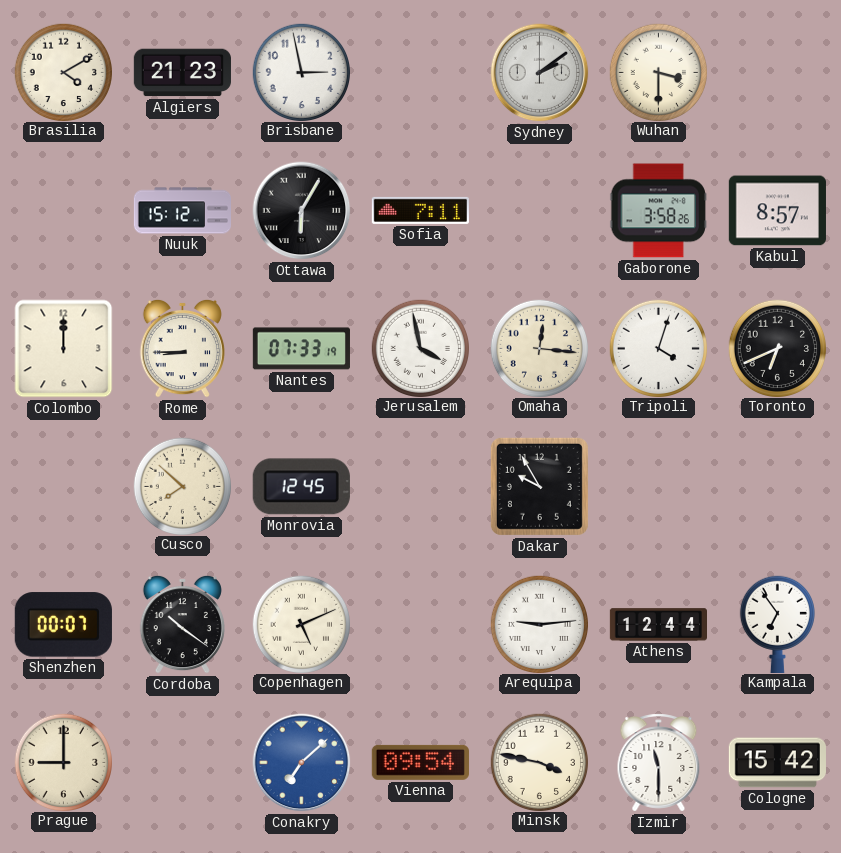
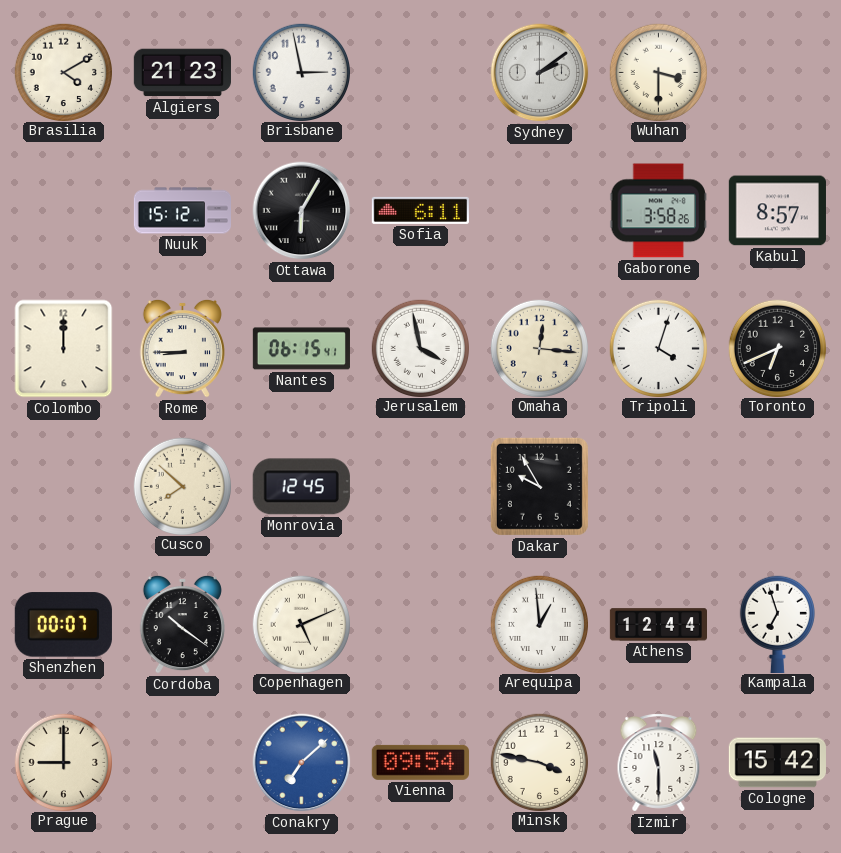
Sofia: 7:11 -> 6:11
Nantes: 07:33 -> 06:15
Arequipa: 9:14 -> 12:59
Kampala: 6:54 -> 6:57
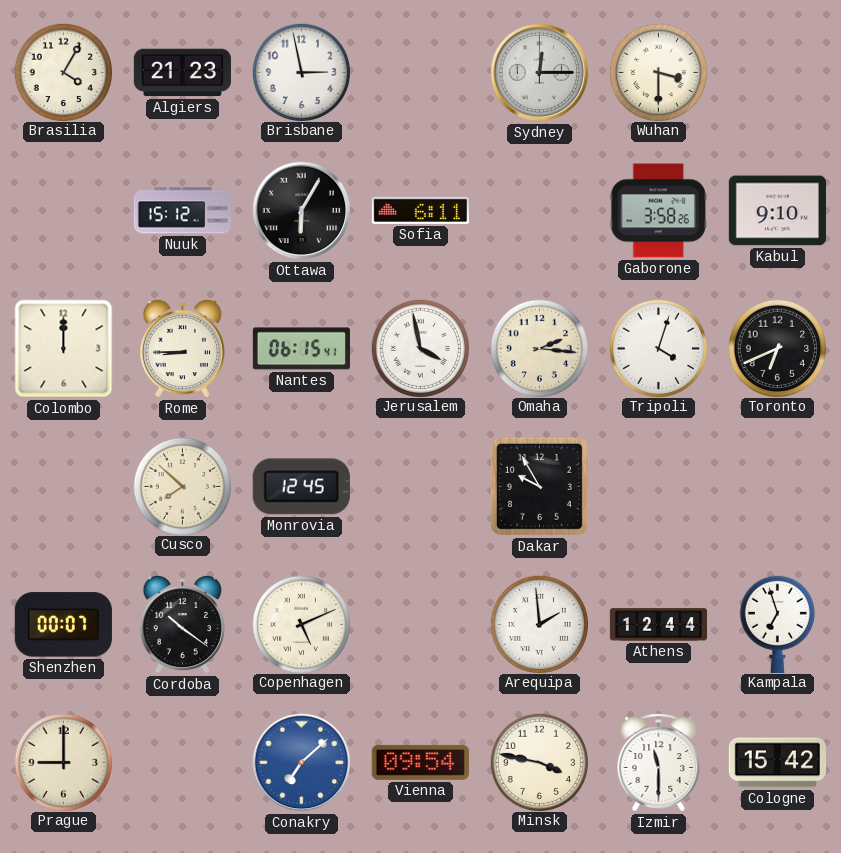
Brasilia: 4:10 -> 4:05
Sydney: 2:09 -> 12:15
Kabul: 8:57 -> 9:10
Omaha: 12:16 -> 2:16
Arequipa: 12:59 -> 1:59
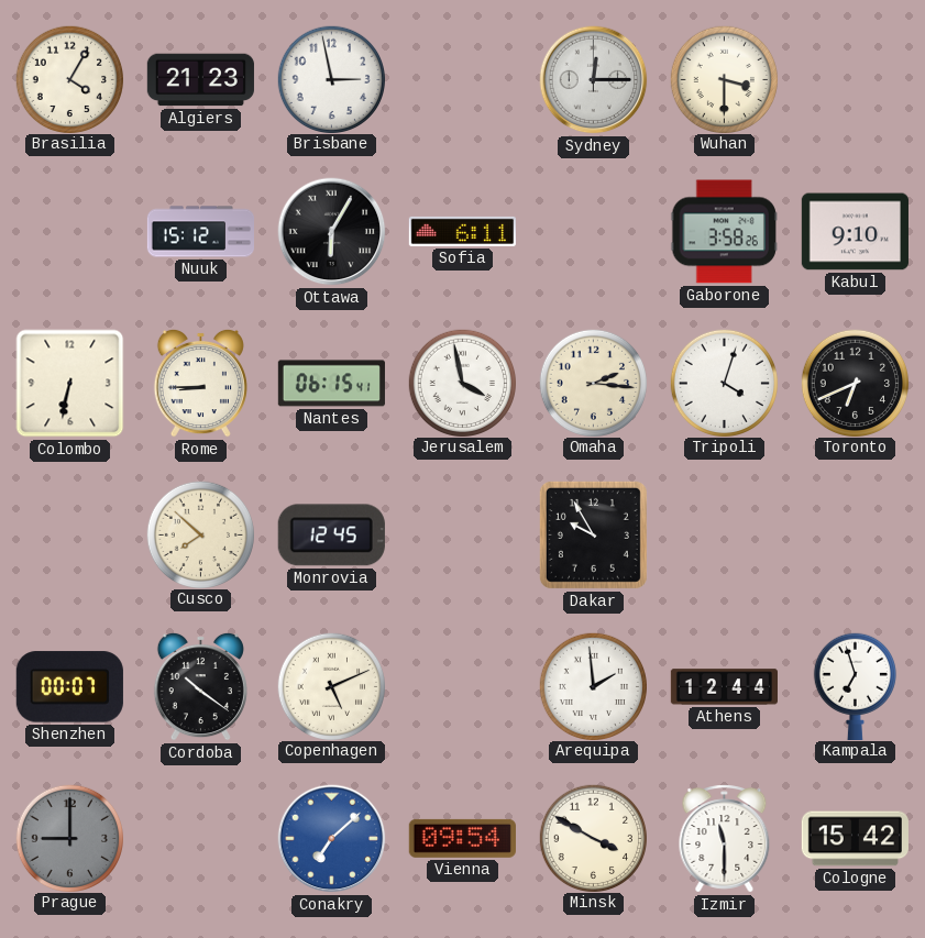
Colombo: 12:00 -> 6:32
Prague dial: cream -> grey
Minsk: 3:47 -> 3:50
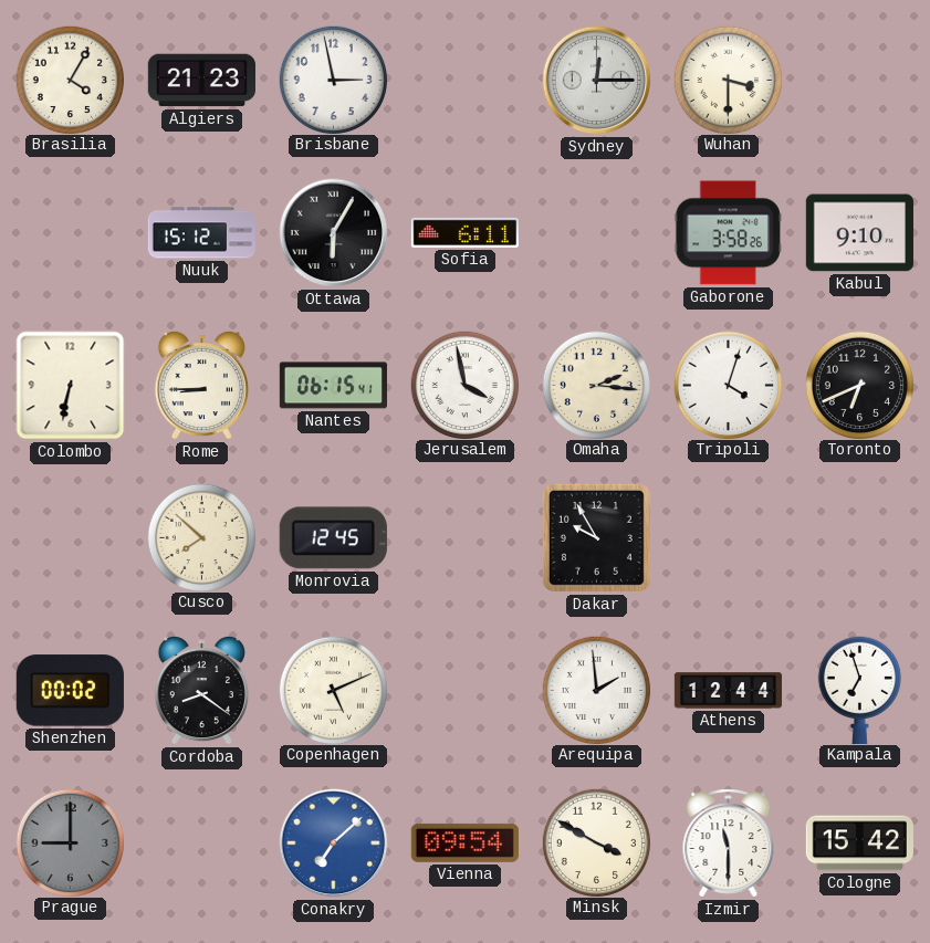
Shenzhen: 00:07 -> 00:02
Cordoba: 10:21 -> 8:21
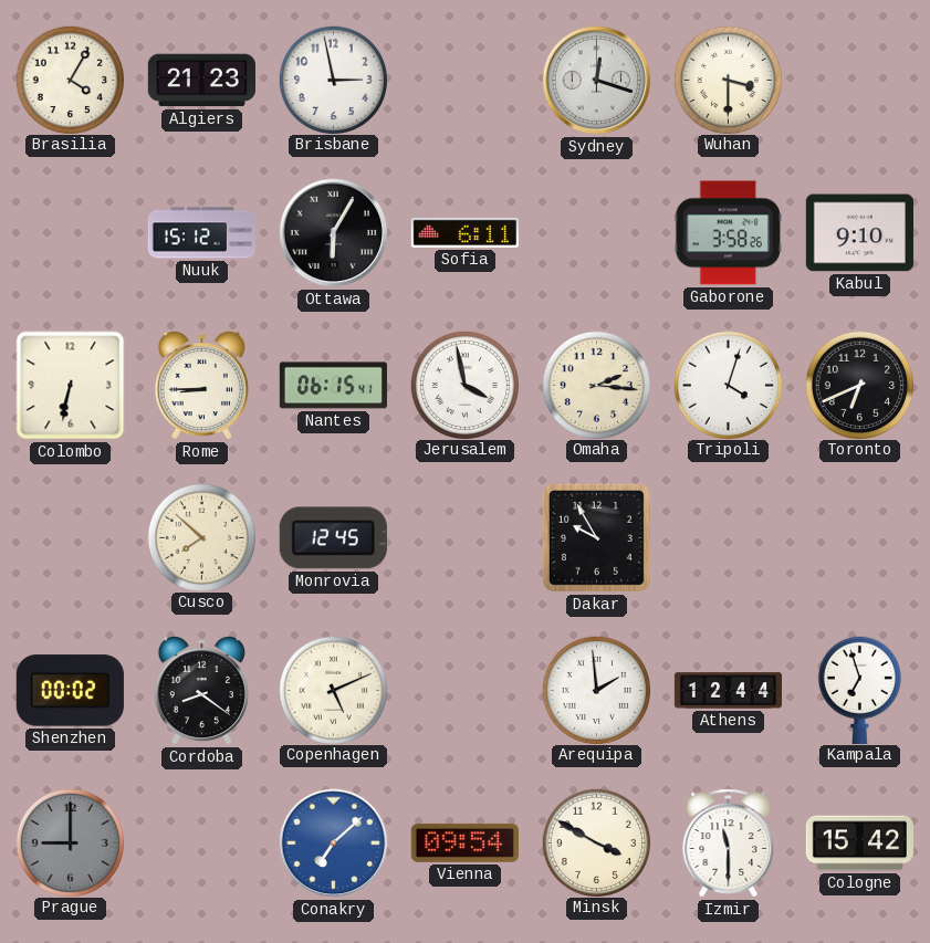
Sydney: 12:15 -> 12:18
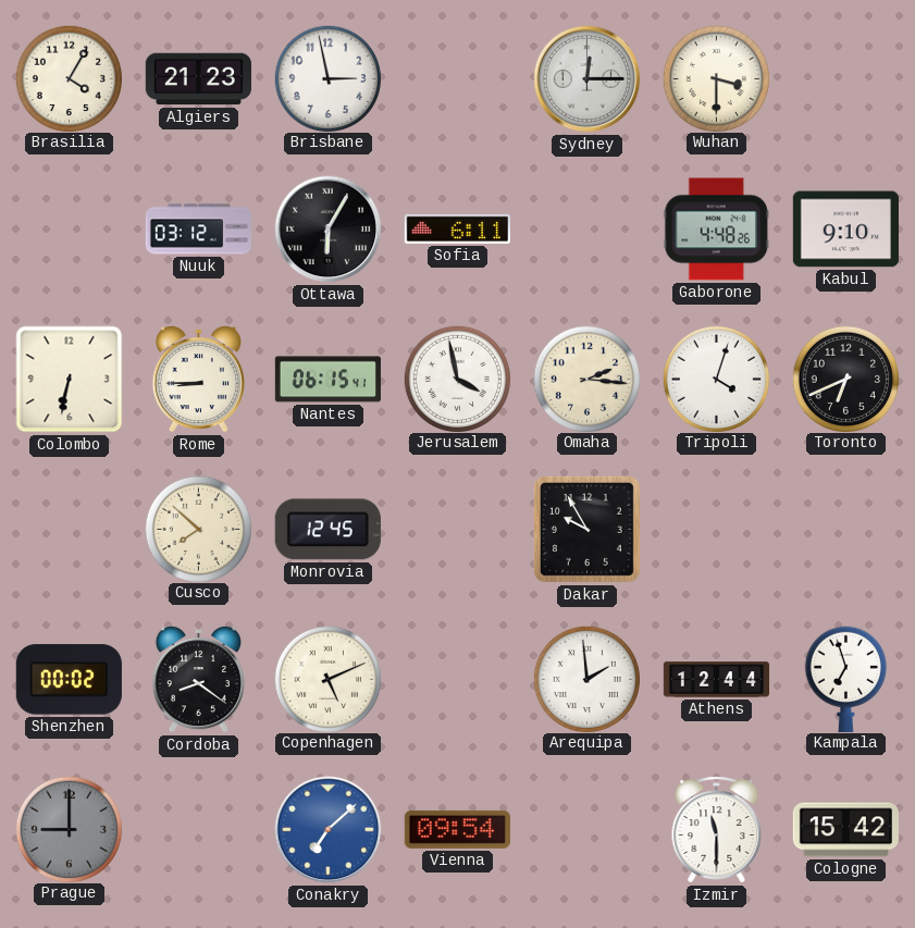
Sydney: 12:18 -> 12:15
Nuuk: 15:12 -> 03:12
Gaborone: 3:58 -> 4:48
Minsk: 3:50 -> none
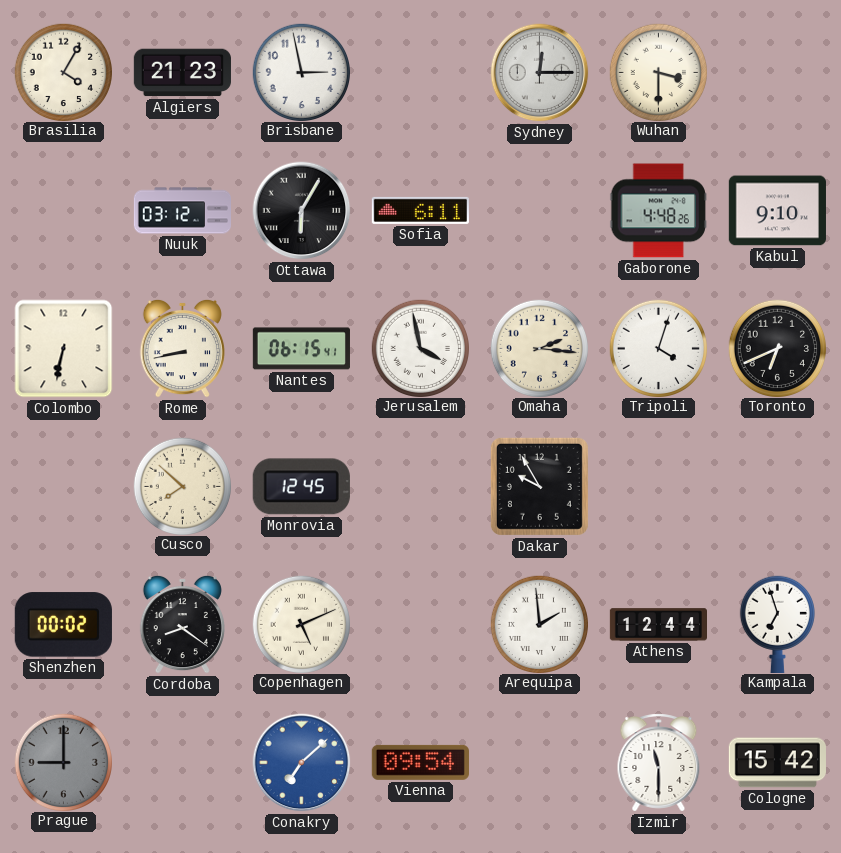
Rome: 8:45 -> 8:43
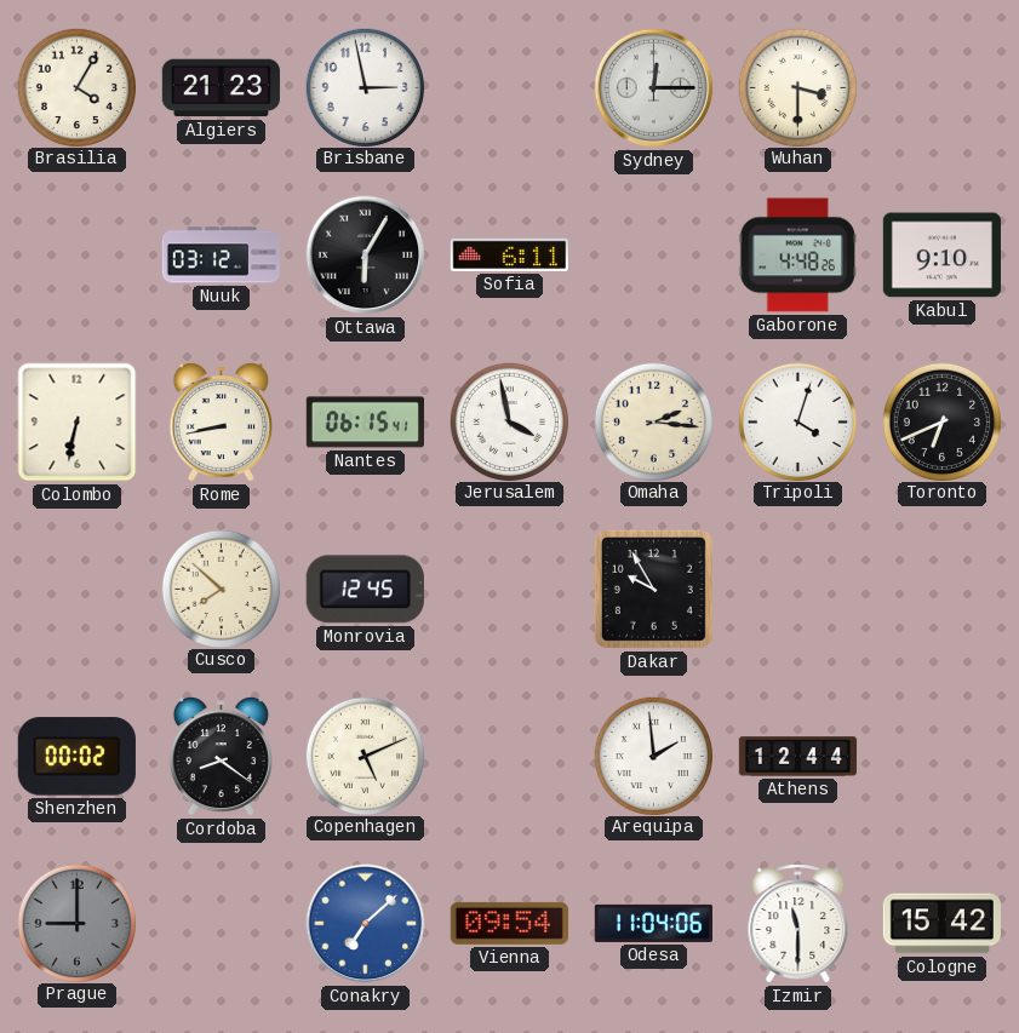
Kampala: 6:57 -> none
Odesa: none -> 11:04
